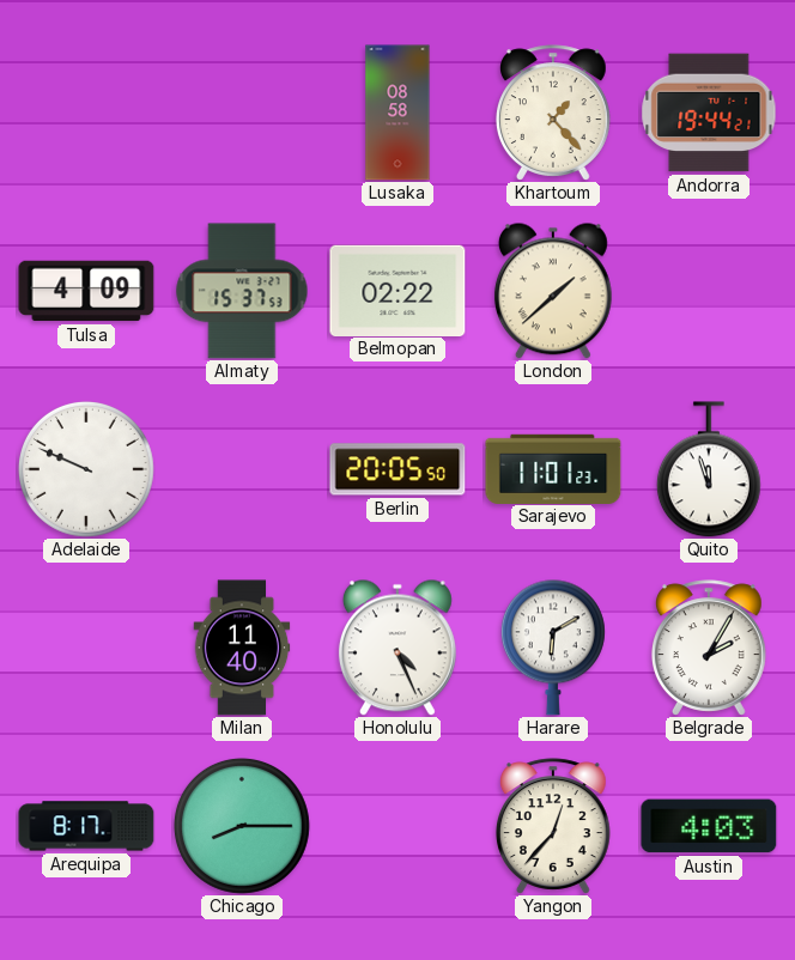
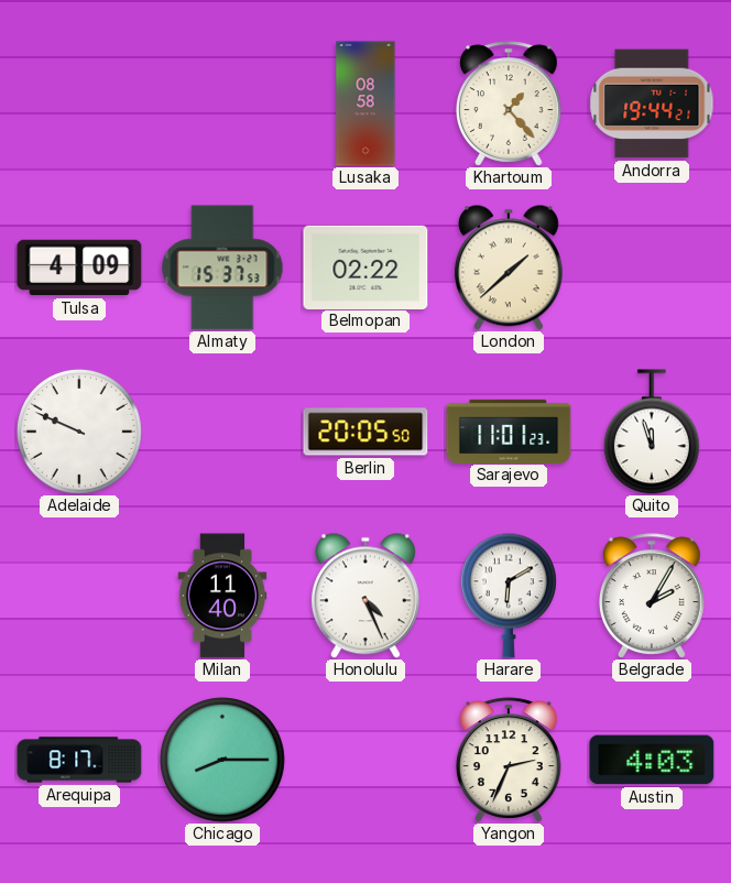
Yangon: 12:37 -> 2:34
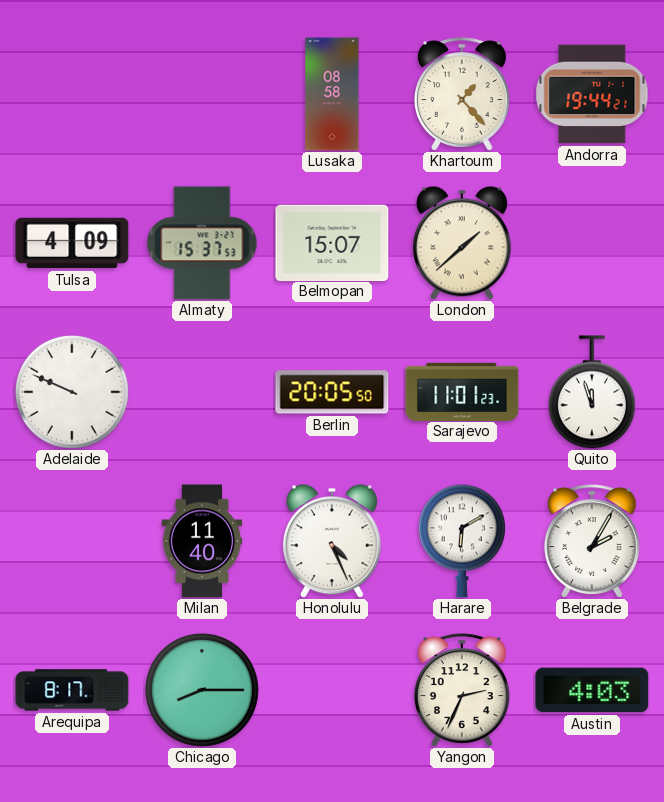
Belmopan: 02:22 -> 15:07
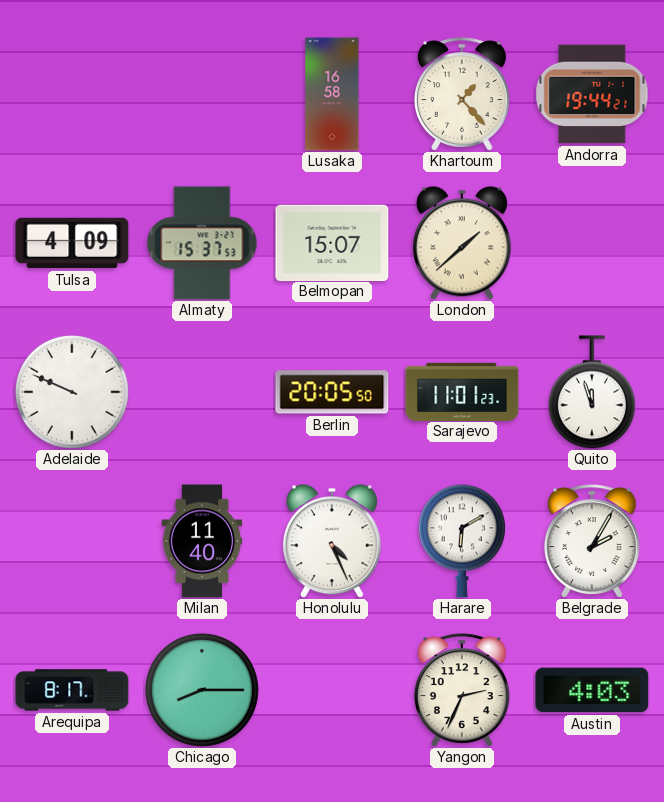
Lusaka: 08:58 -> 16:58
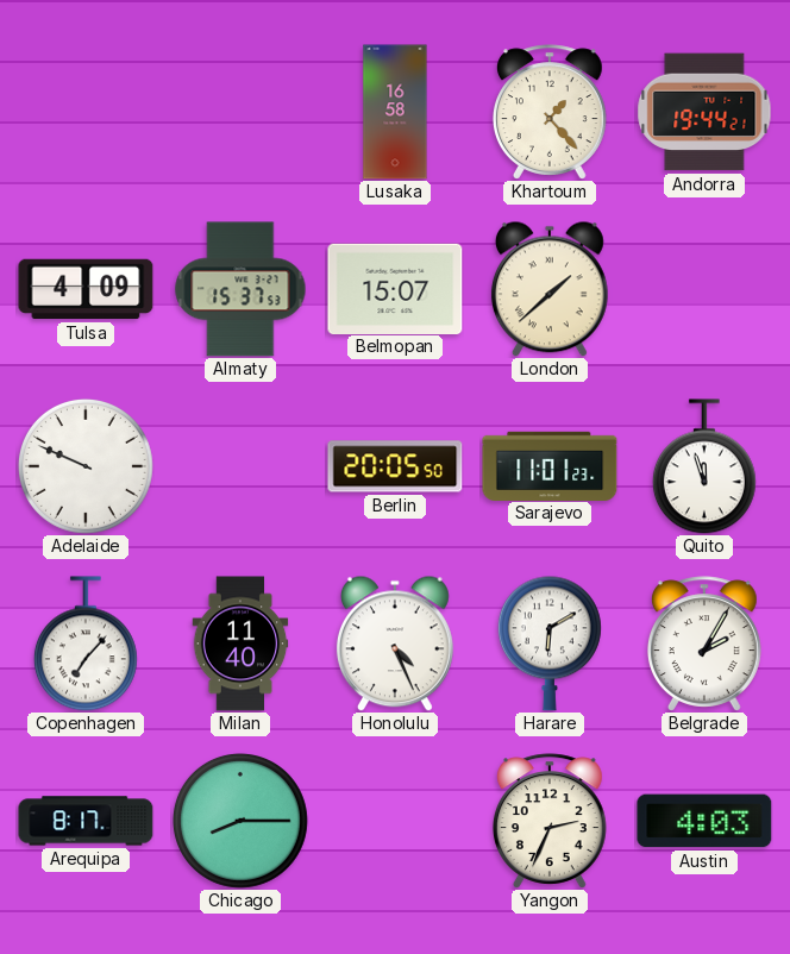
Copenhagen: none -> 7:07
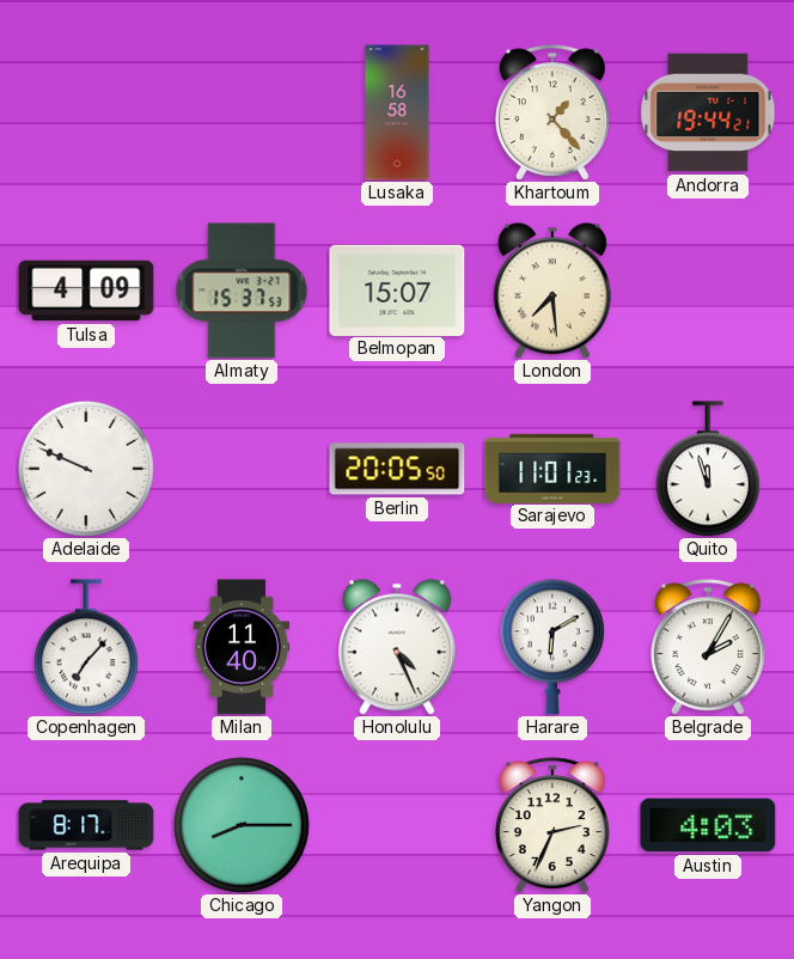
London: 1:38 -> 7:29
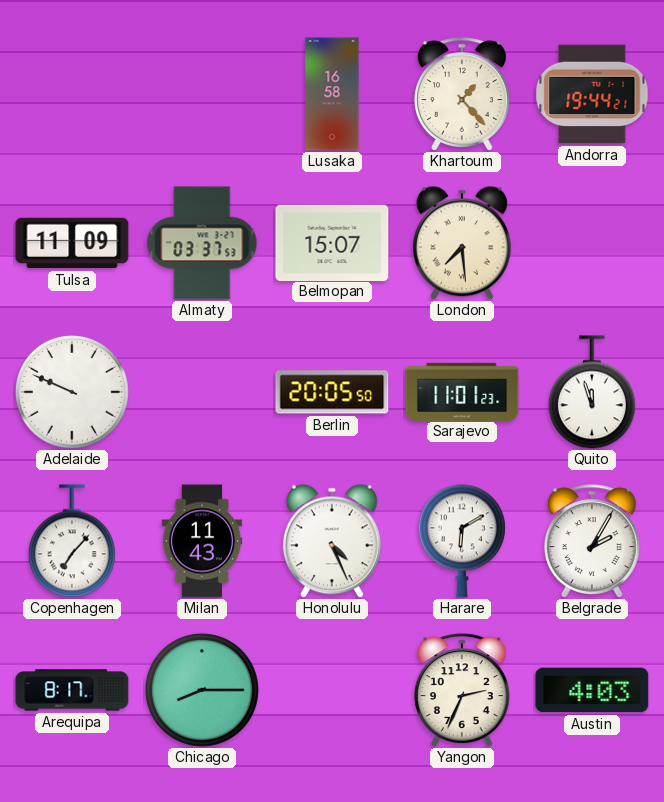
Tulsa: 4:09 -> 11:09
Almaty: 15:37 -> 03:37
Milan: 11:40 -> 11:43
